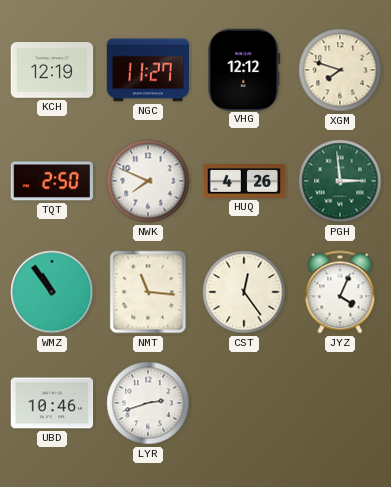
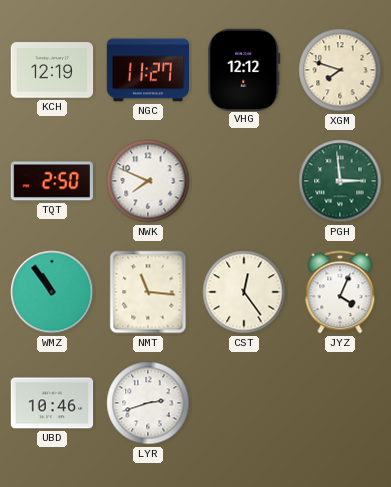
HUQ: 4:26 -> none
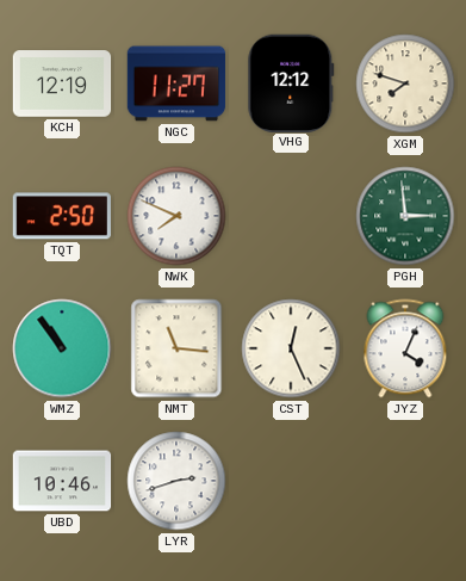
CST: 12:24 -> 12:26
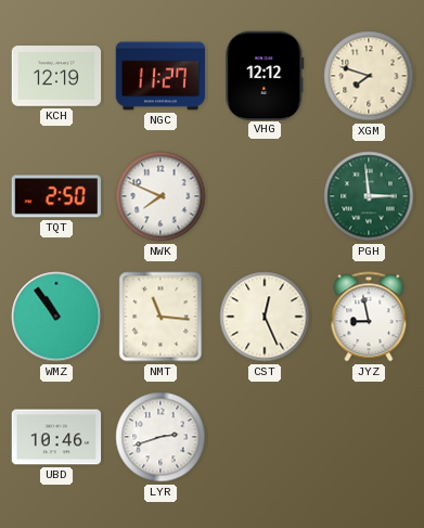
JYZ: 4:04 -> 8:58
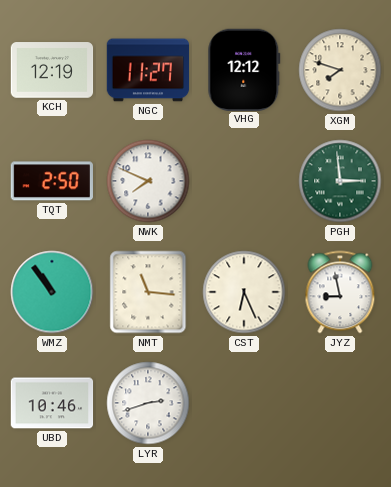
CST: 12:26 -> 6:26
